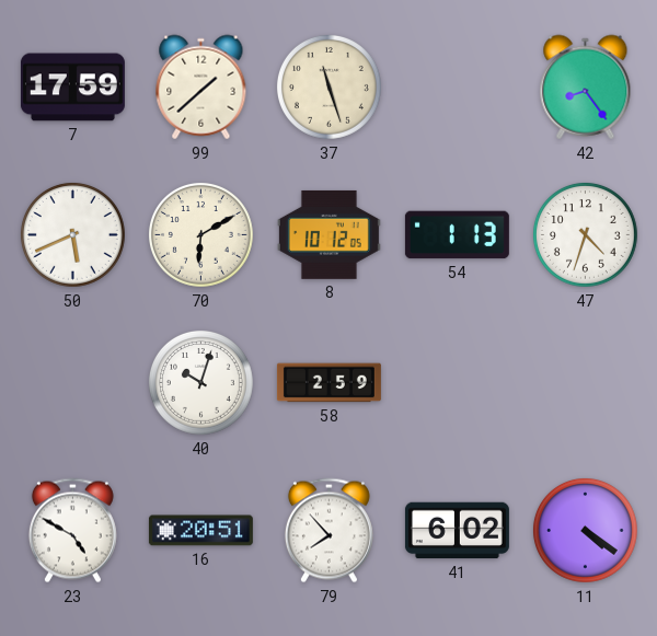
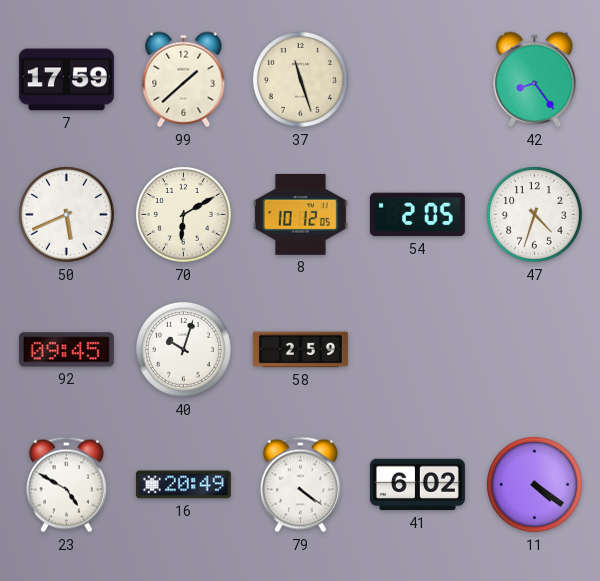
54: 1:13 -> 2:05
92: none -> 09:45
16: 20:51 -> 20:49
79: 7:53 -> 4:21
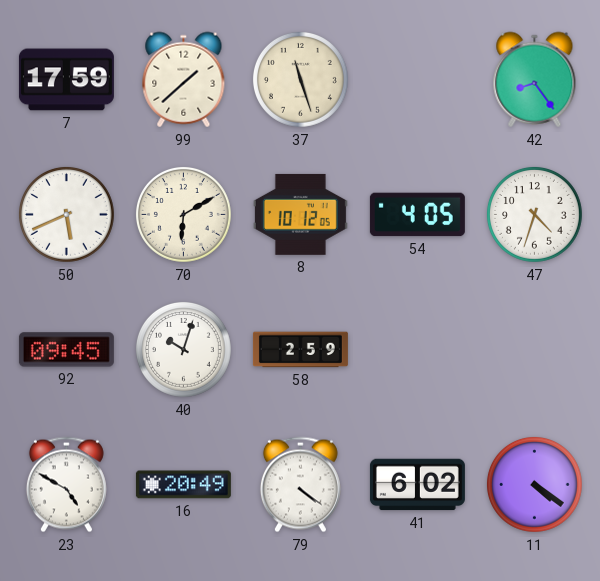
54: 2:05 -> 4:05
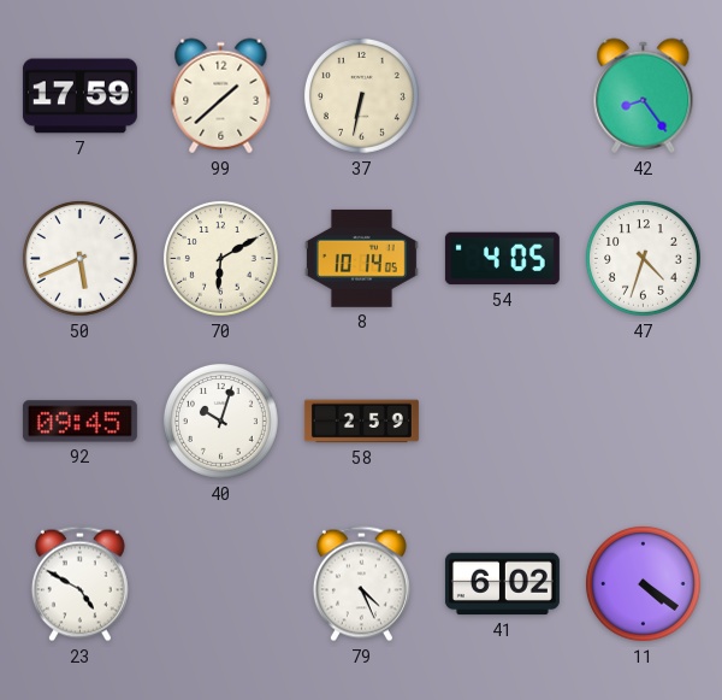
37: 11:27 -> 6:32
8: 10:12 -> 10:14
16: 20:49 -> none
79: 4:21 -> 4:26
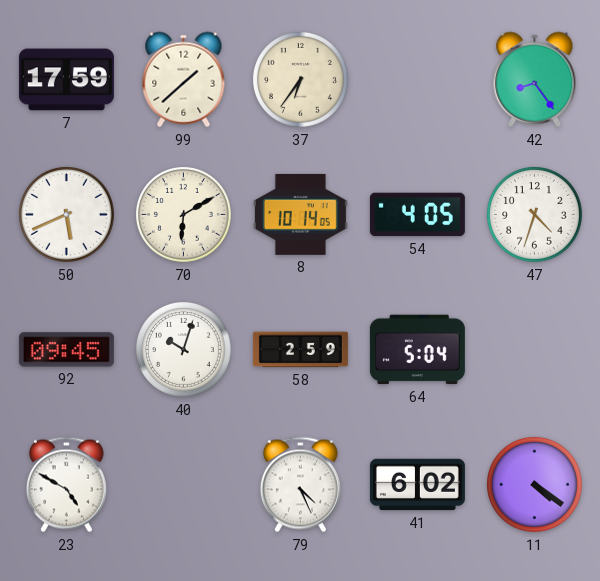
37: 6:32 -> 6:36
64: none -> 5:04
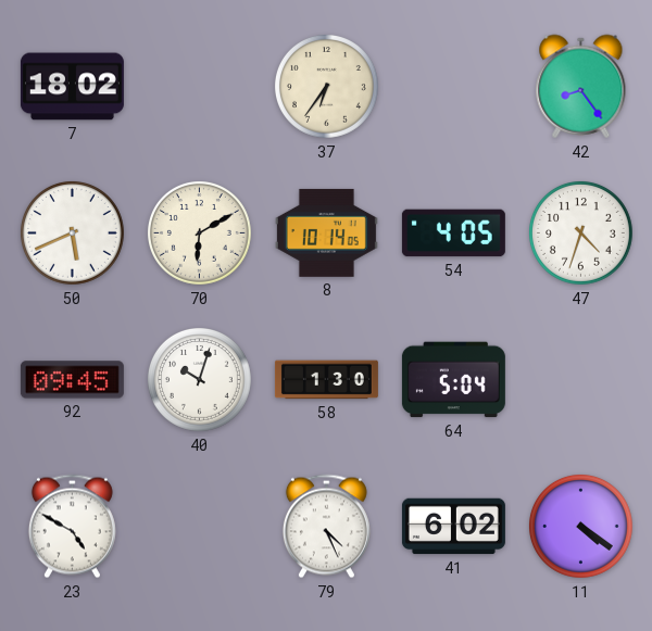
7: 17:59 -> 18:02
99: 1:38 -> none
58: 2:59 -> 1:30
